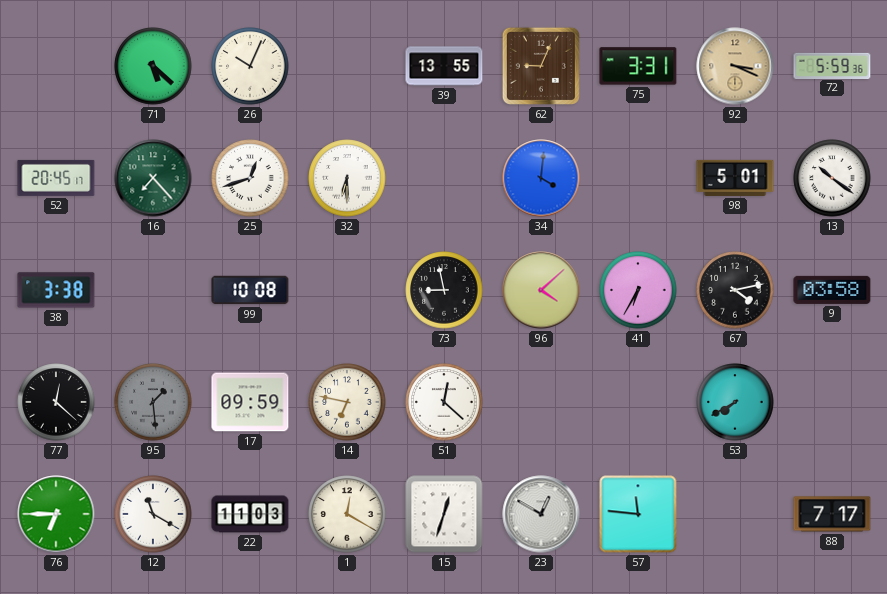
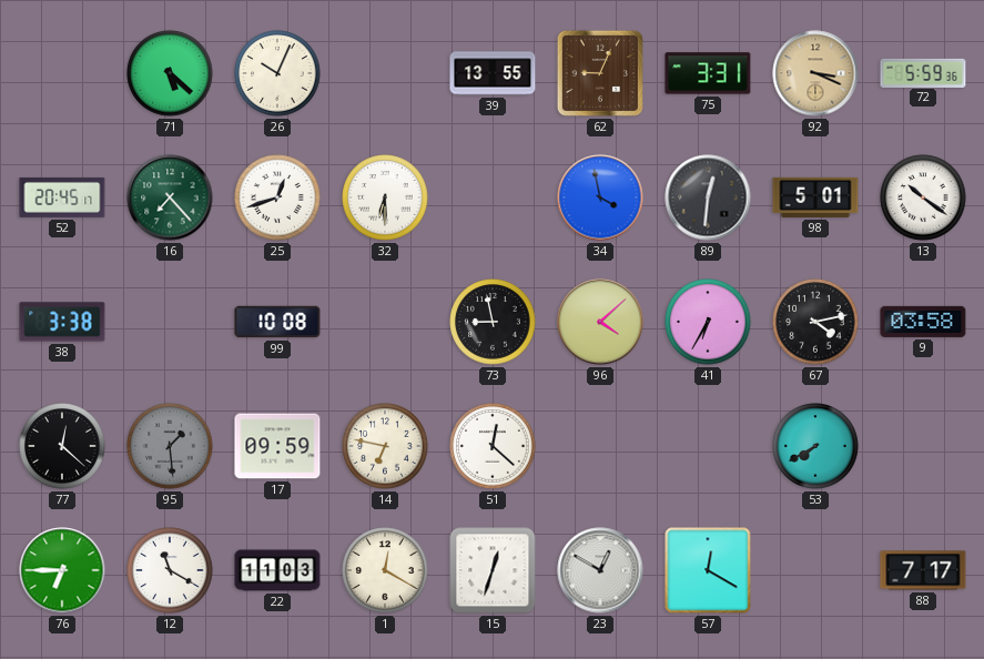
34: 4:01 -> 3:58
89: none -> 12:31
57: 11:46 -> 12:20
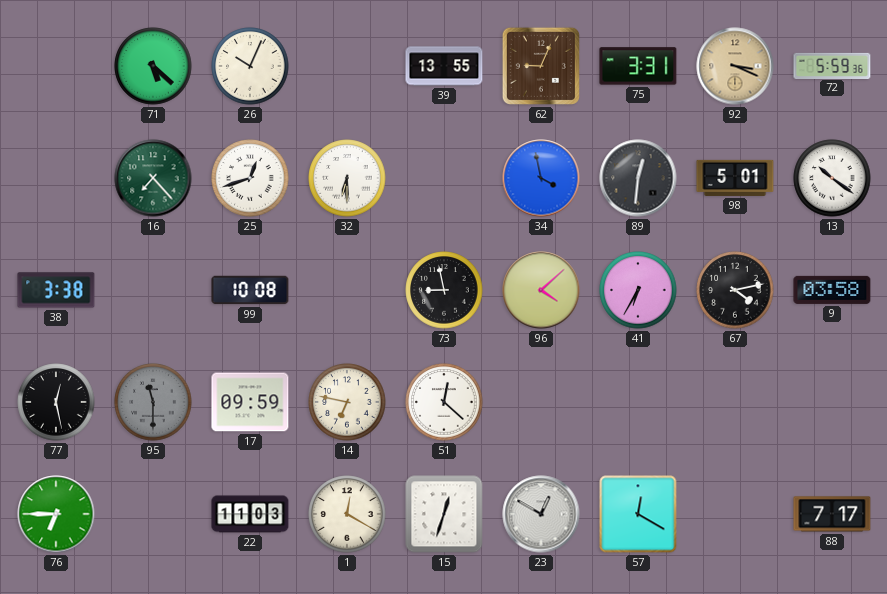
52: 20:45 -> none
77: 12:22 -> 12:28
95: 1:29 -> 11:30
53: 7:40 -> none
12: 11:20 -> none
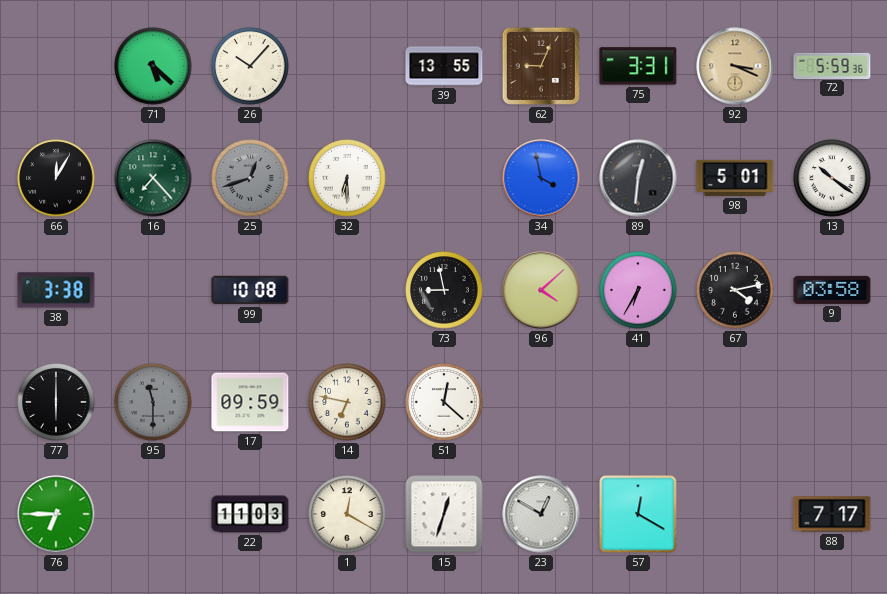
26: 10:04 -> 10:07
66: none -> 12:05
25 dial: white -> grey
77: 12:28 -> 6:00
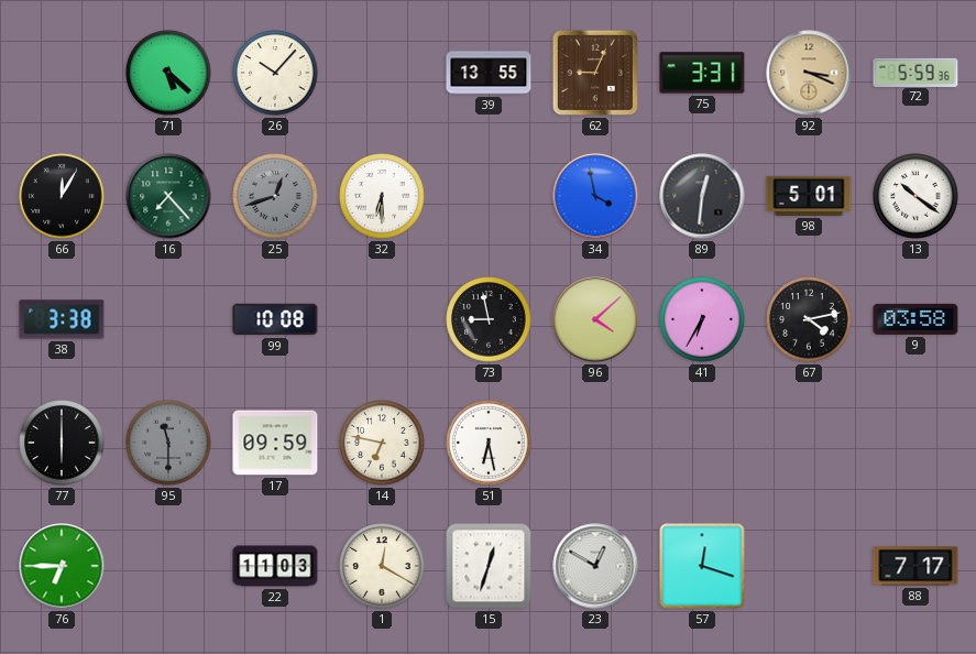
51: 12:22 -> 6:28
57: 12:20 -> 12:18
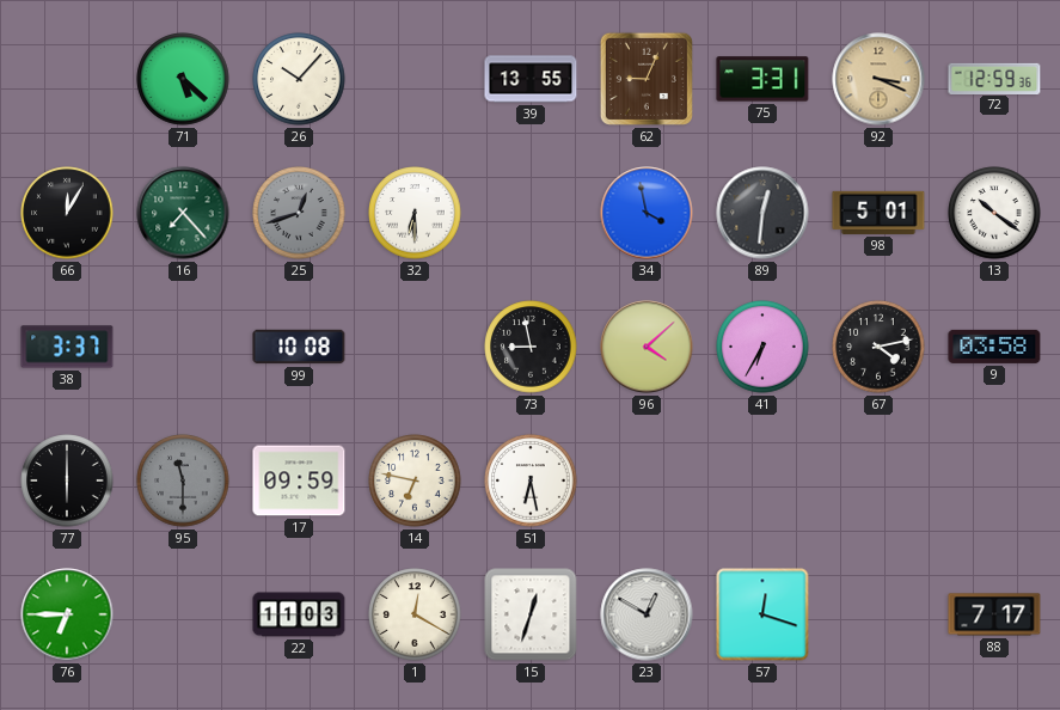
72: 5:59 -> 12:59
38: 3:38 -> 3:37
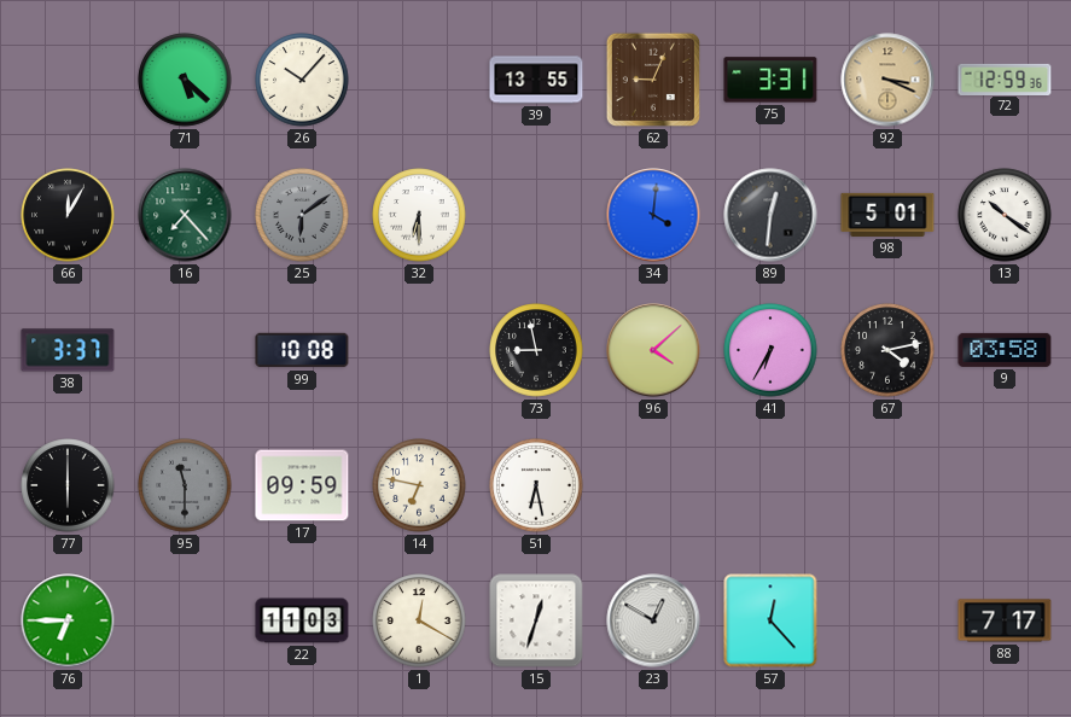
25: 12:42 -> 6:09
34: 3:58 -> 4:01
57: 12:18 -> 12:23
